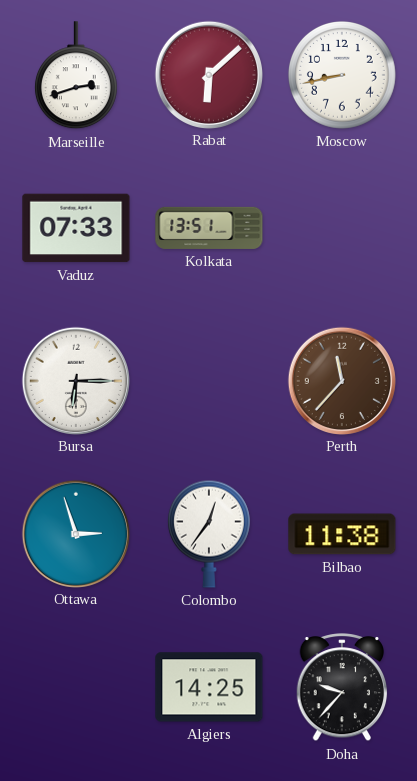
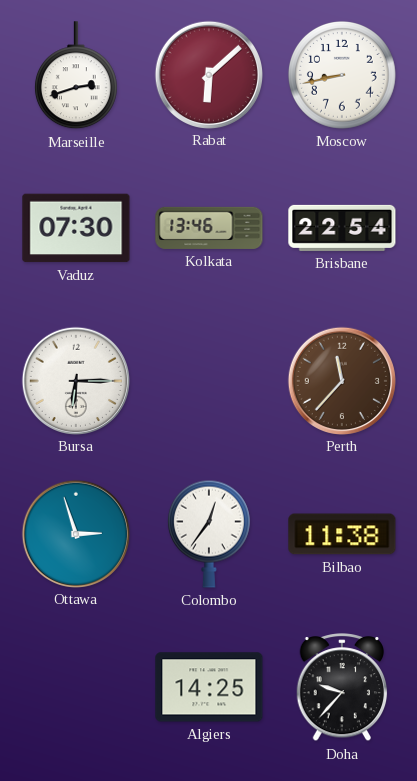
Vaduz: 07:33 -> 07:30
Kolkata: 13:51 -> 13:46
Brisbane: none -> 22:54
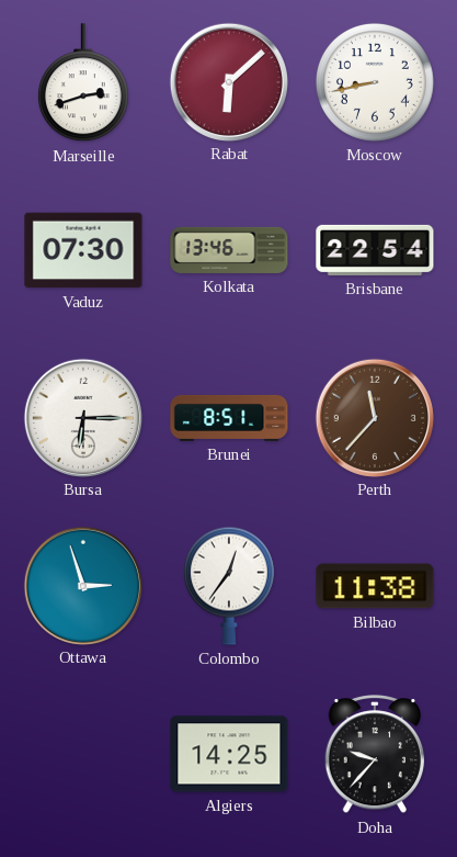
Brunei: none -> 8:51
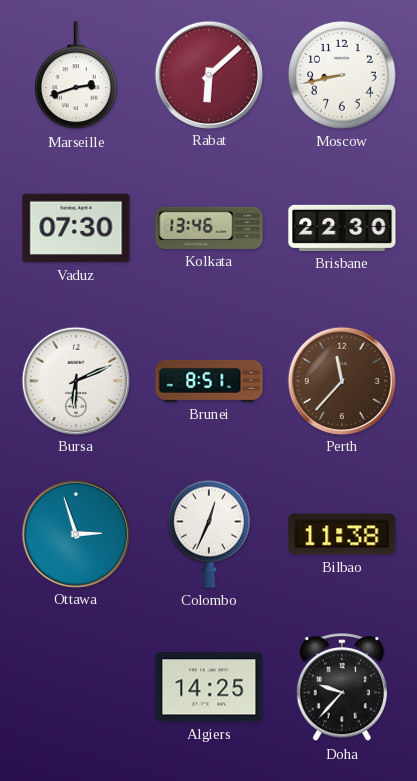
Brisbane: 22:54 -> 22:30
Bursa: 6:15 -> 6:11
Colombo: 12:36 -> 12:34
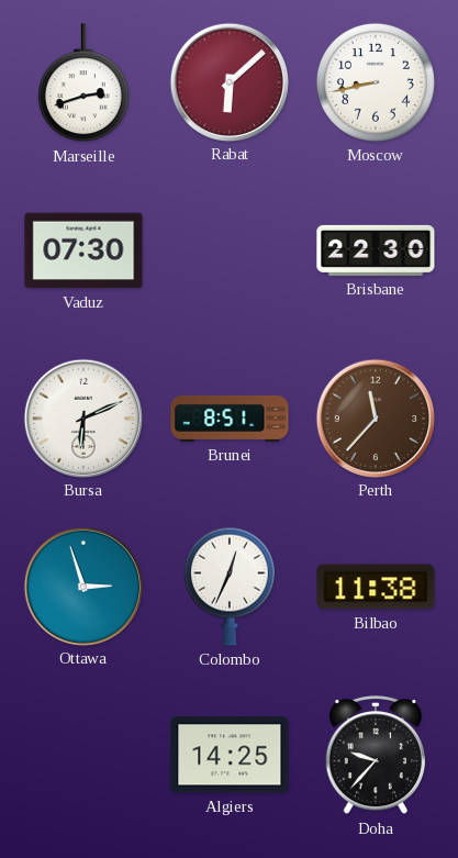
Kolkata: 13:46 -> none
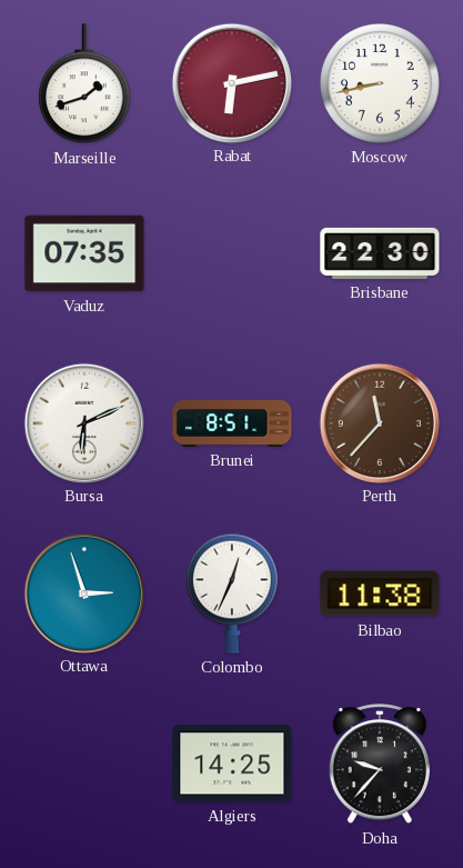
Marseille: 2:42 -> 1:42
Rabat: 6:08 -> 6:13
Vaduz: 07:30 -> 07:35
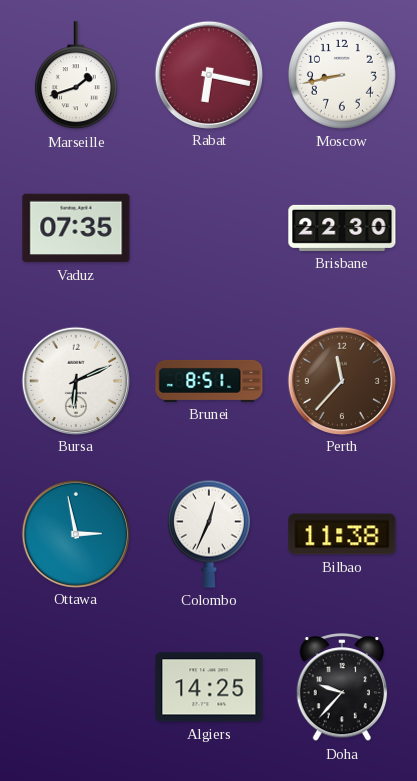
Rabat: 6:13 -> 6:17
Ottawa: 2:57 -> 2:58
